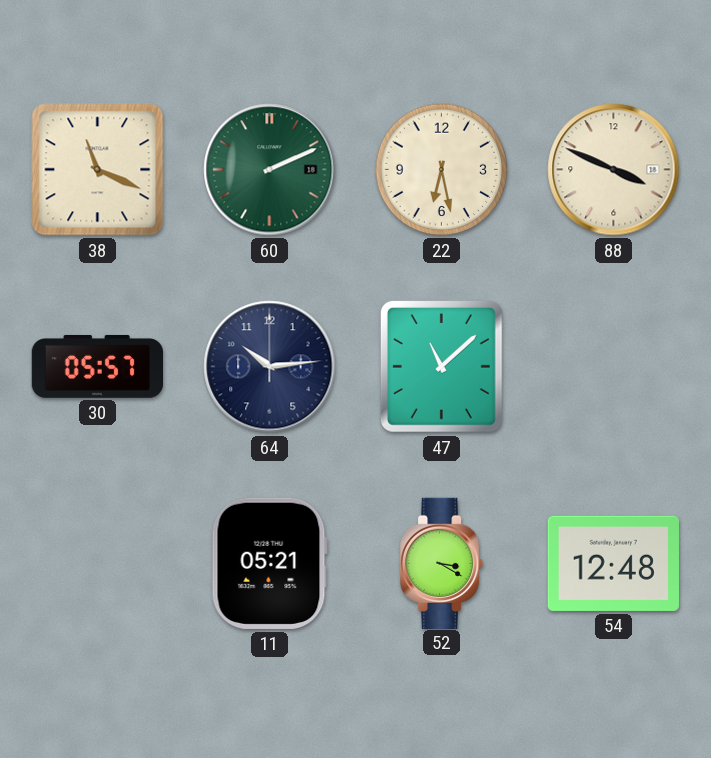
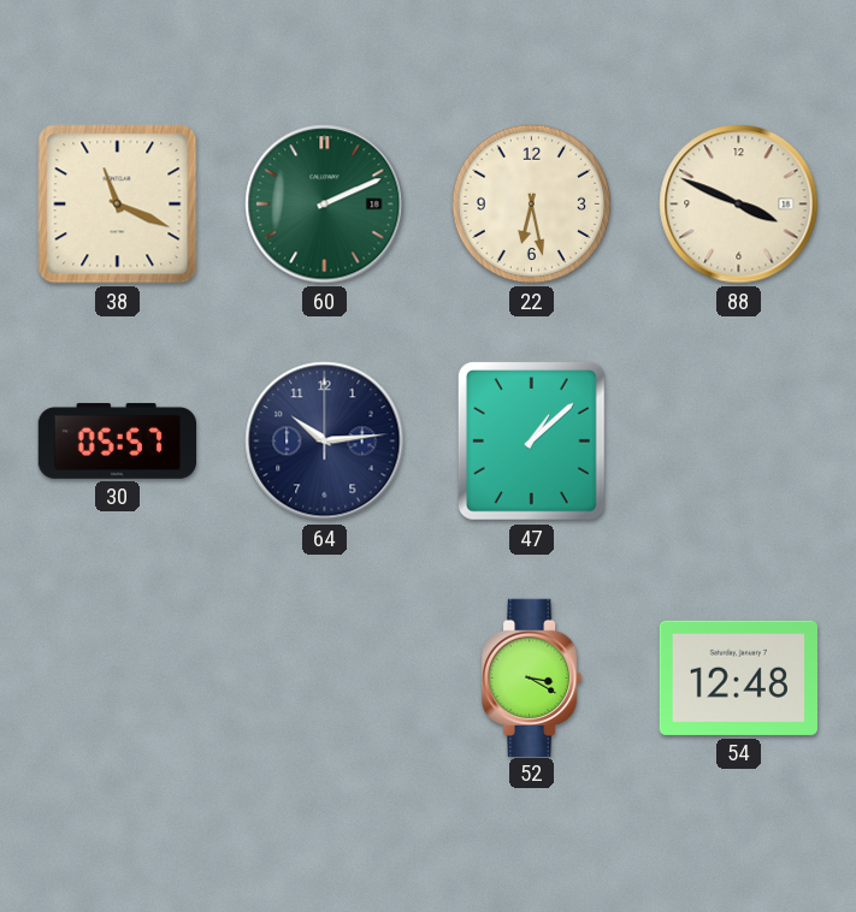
47: 11:08 -> 1:08
11: 05:21 -> none
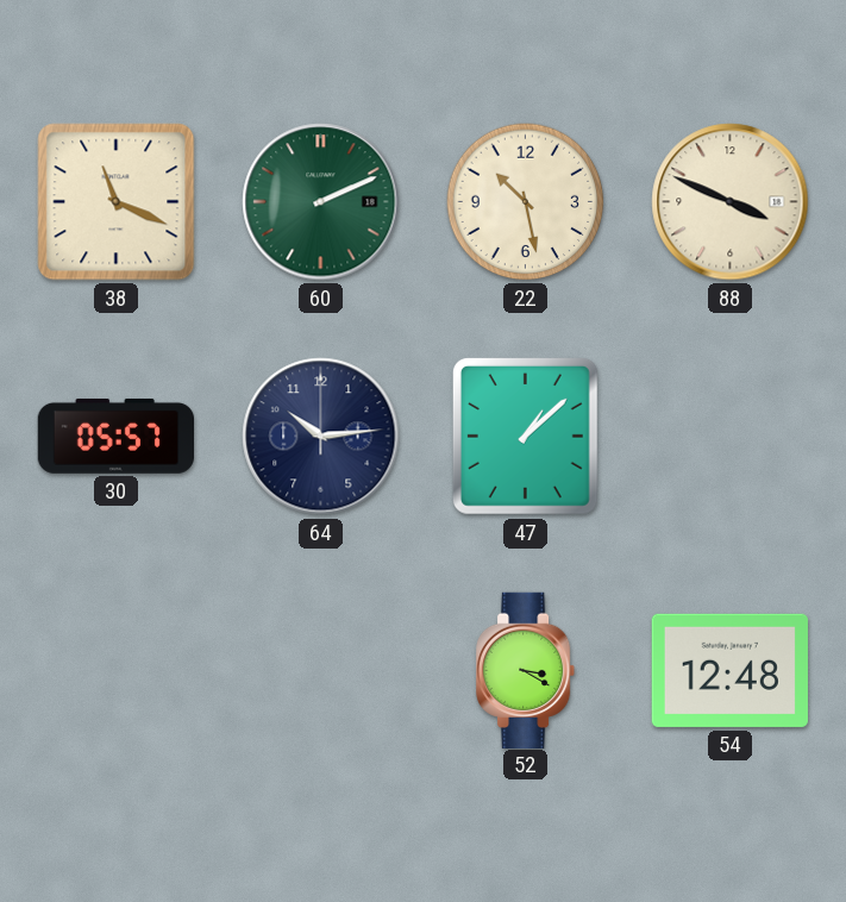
22: 6:28 -> 10:28
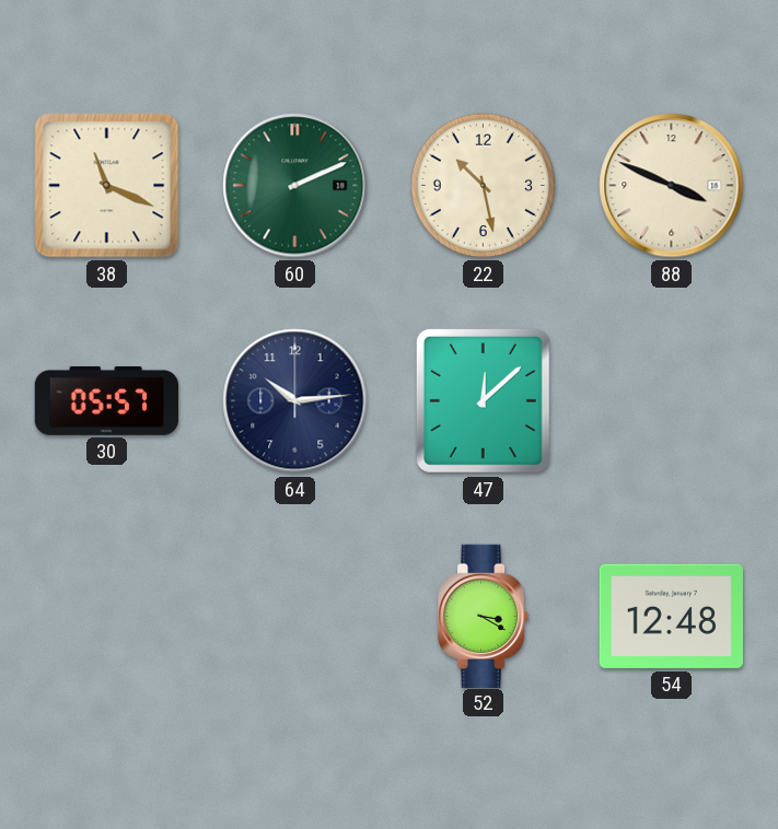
47: 1:08 -> 12:08
